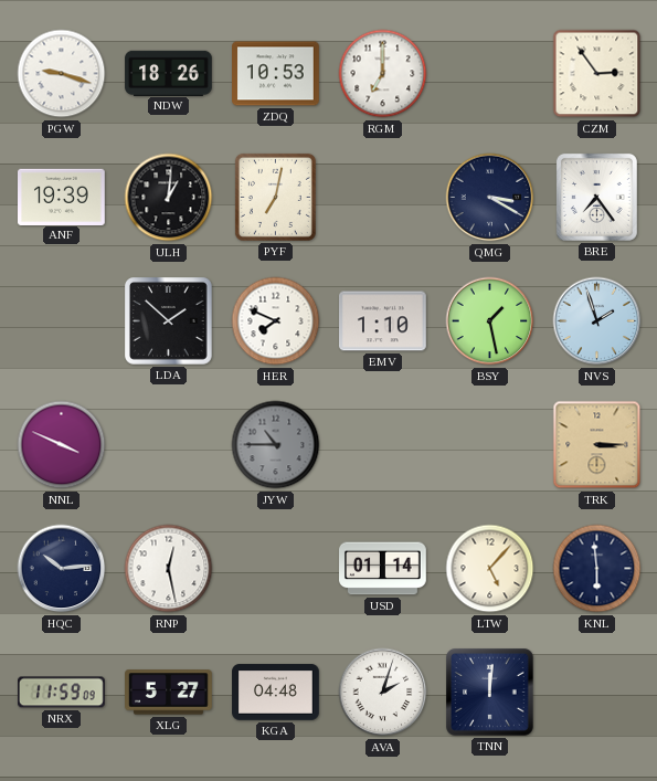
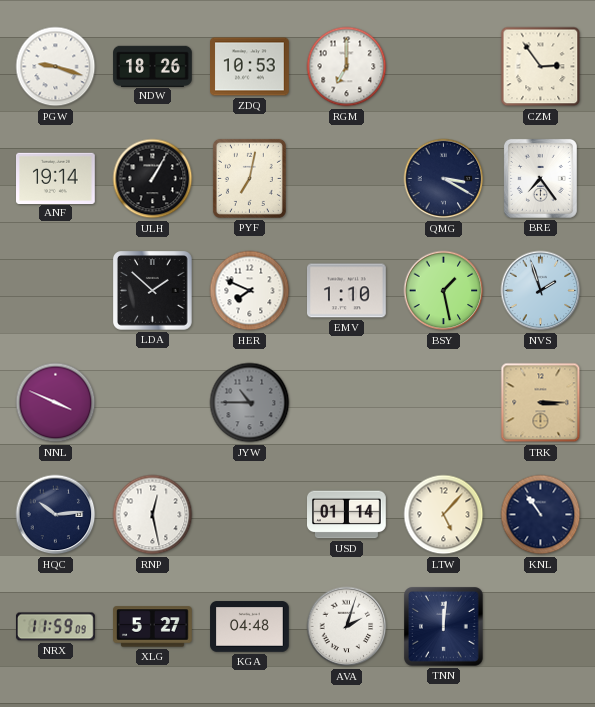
ANF: 19:39 -> 19:14
ULH: 1:01 -> 1:05
KNL: 5:59 -> 10:54
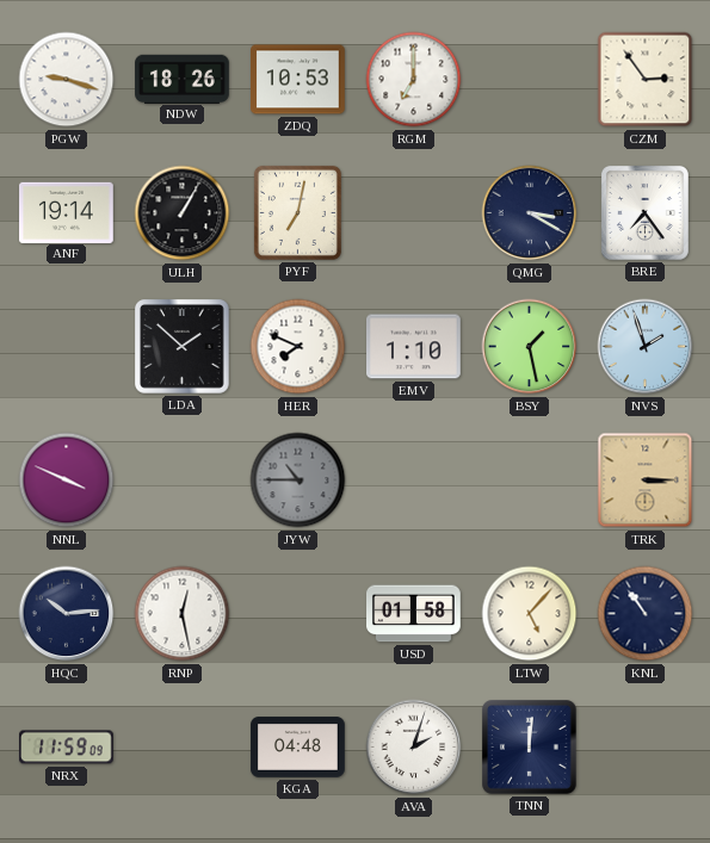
USD: 01:14 -> 01:58
XLG: 5:27 -> none
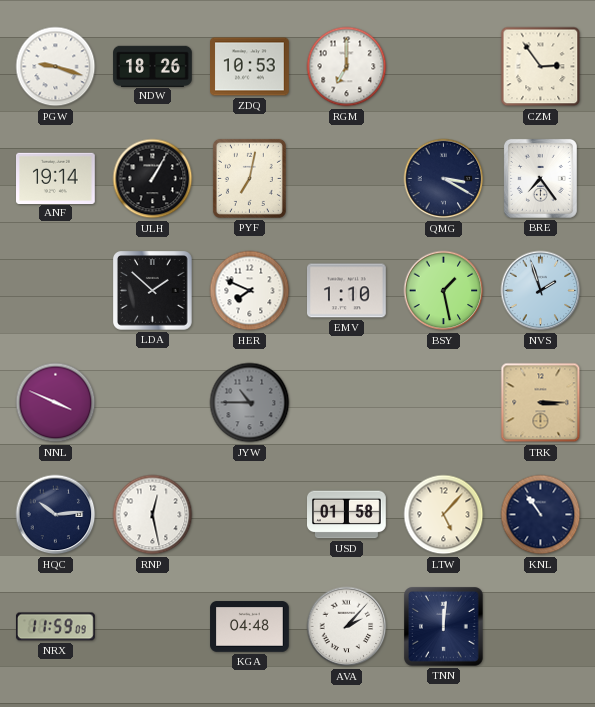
AVA: 2:03 -> 2:07
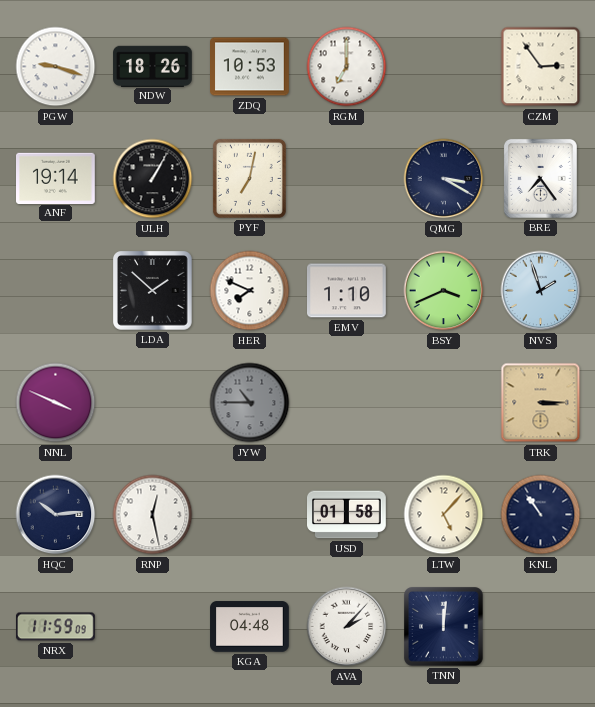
BSY: 1:28 -> 3:41
